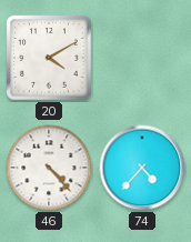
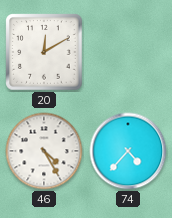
20: 4:10 -> 12:10
46: 4:23 -> 4:25
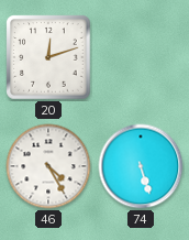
20: 12:10 -> 12:12
74: 4:37 -> 5:27
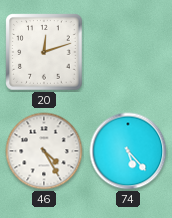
74: 5:27 -> 5:23
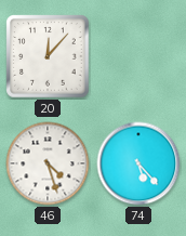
20: 12:12 -> 12:07
46: 4:25 -> 4:27
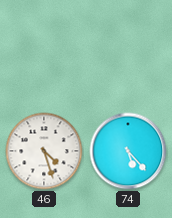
20: 12:07 -> none
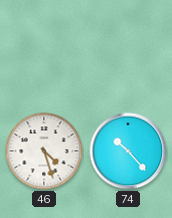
74: 5:23 -> 10:23
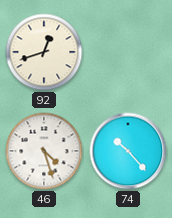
92: none -> 12:42
